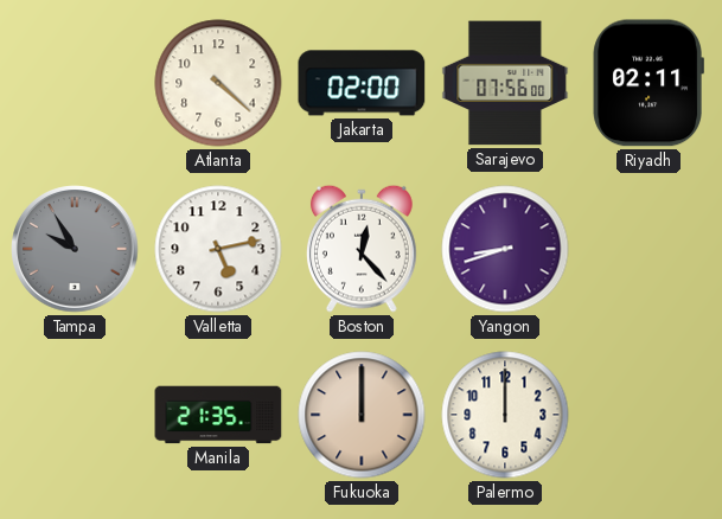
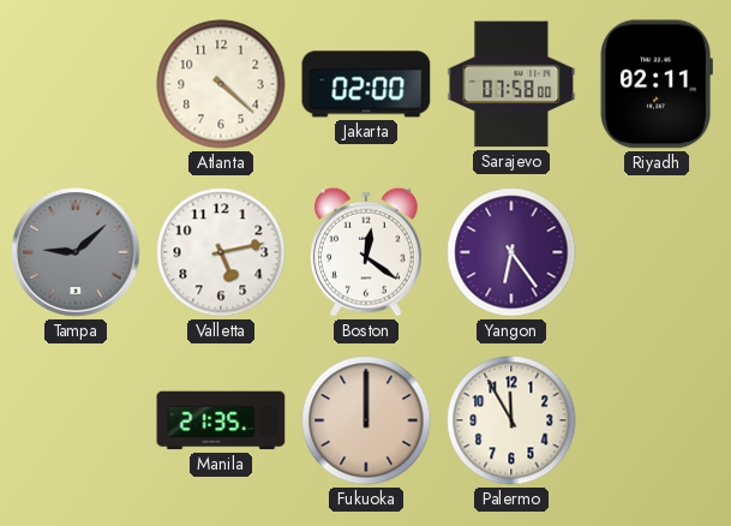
Sarajevo: 07:56 -> 07:58
Tampa: 9:55 -> 9:08
Boston: 12:23 -> 12:21
Yangon: 8:42 -> 6:24
Palermo: 12:00 -> 11:55
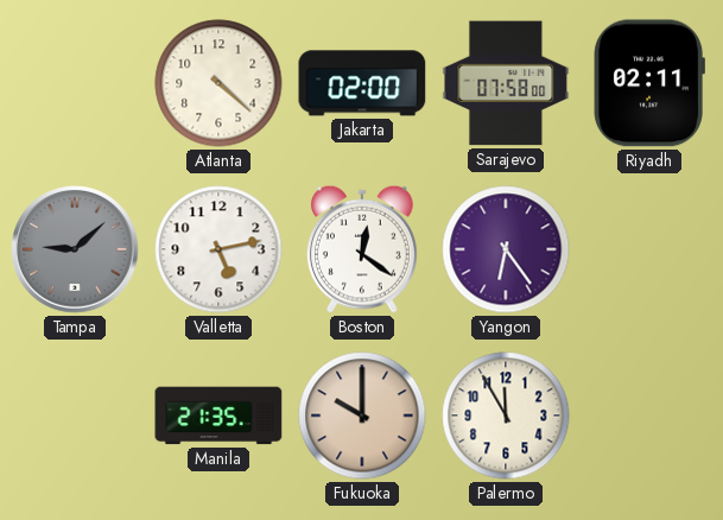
Fukuoka: 12:00 -> 10:00
